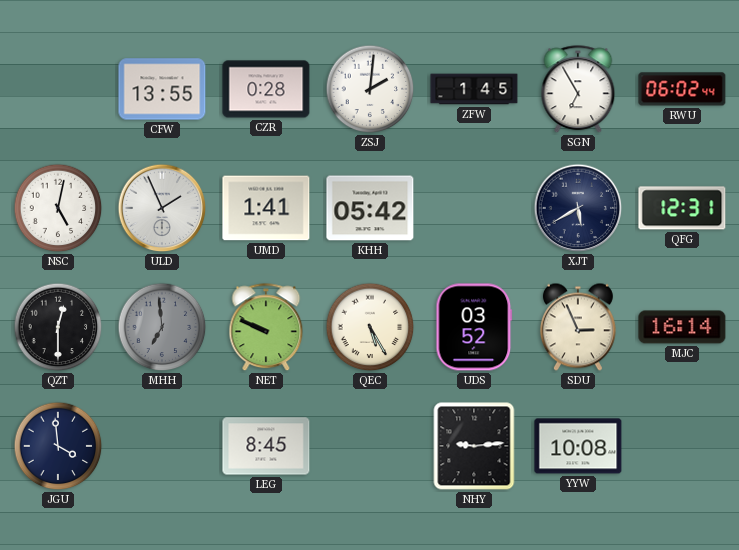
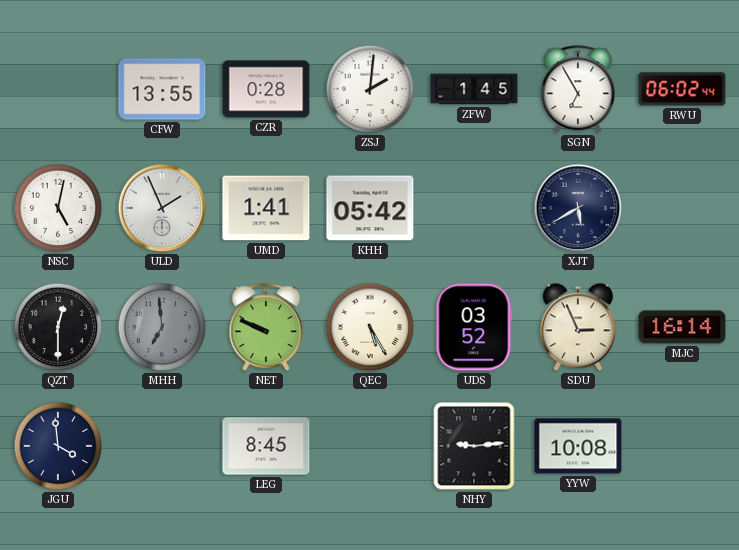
QFG: 12:31 -> none
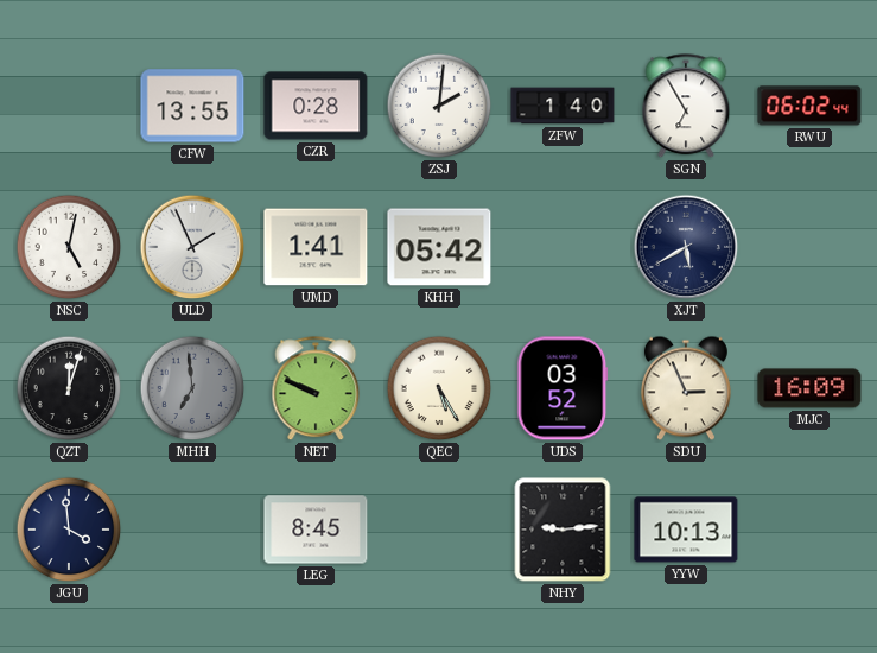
ZFW: 1:45 -> 1:40
QZT: 12:30 -> 12:03
MJC: 16:14 -> 16:09
YYW: 10:08 -> 10:13
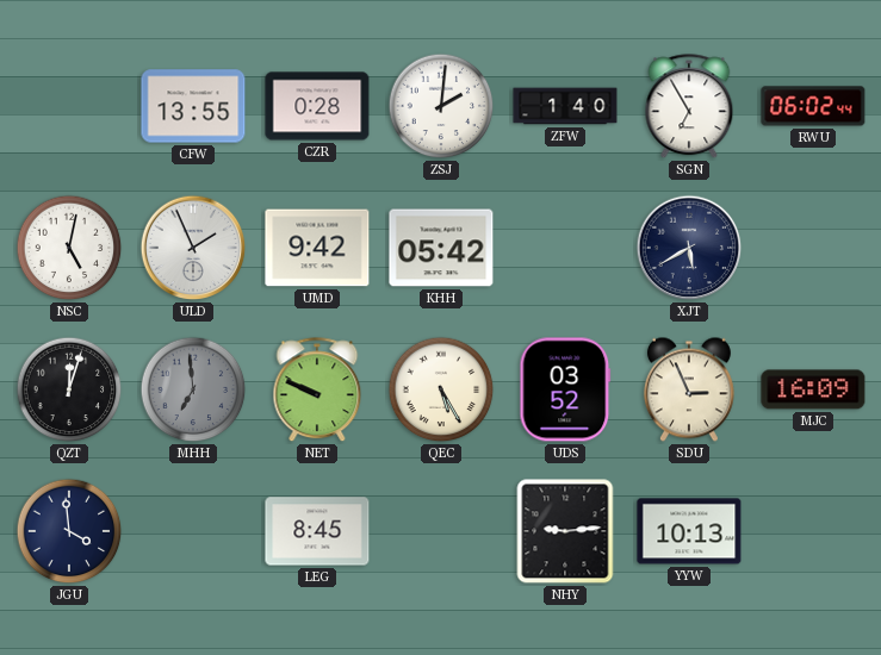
UMD: 1:41 -> 9:42
